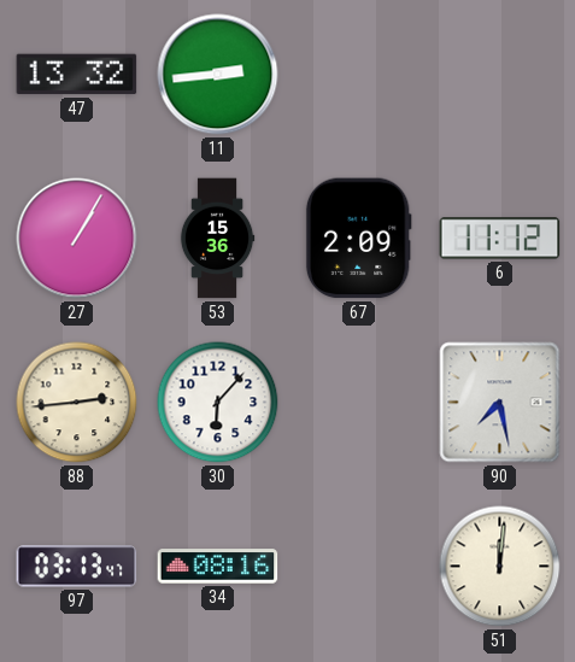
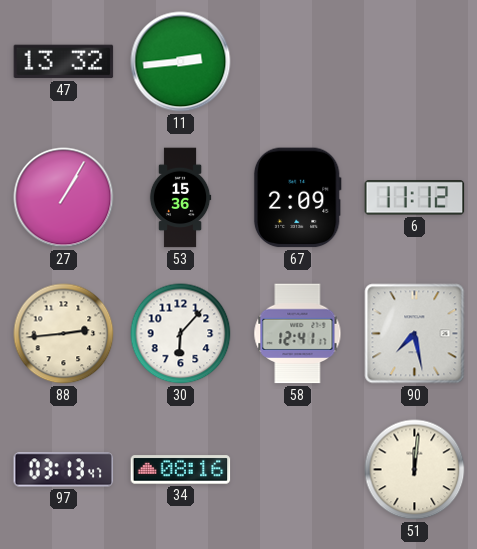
58: none -> 12:41
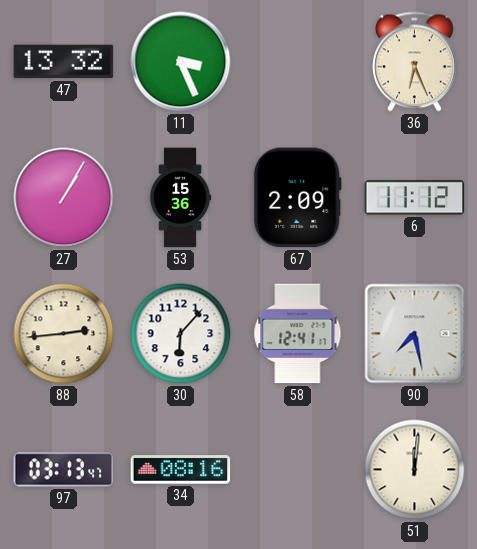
11: 2:44 -> 3:26
36: none -> 6:26
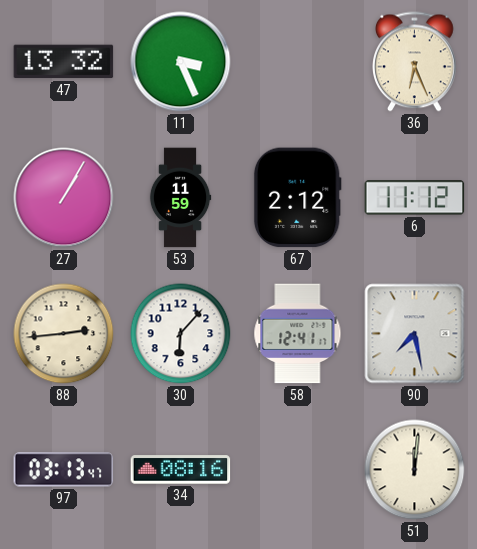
53: 15:36 -> 11:59
67: 2:09 -> 2:12
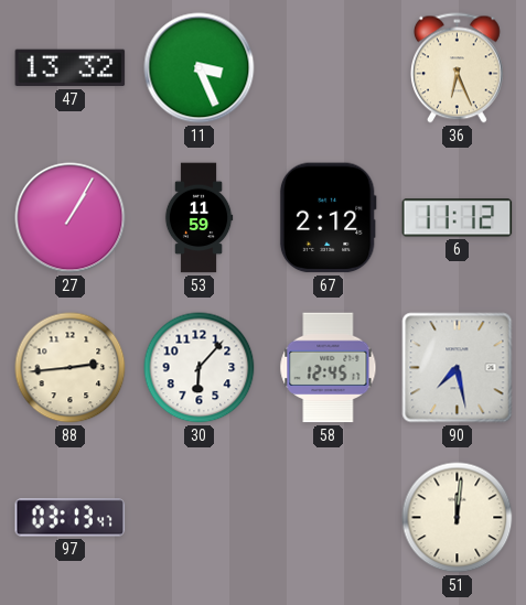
58: 12:41 -> 12:45
34: 08:16 -> none
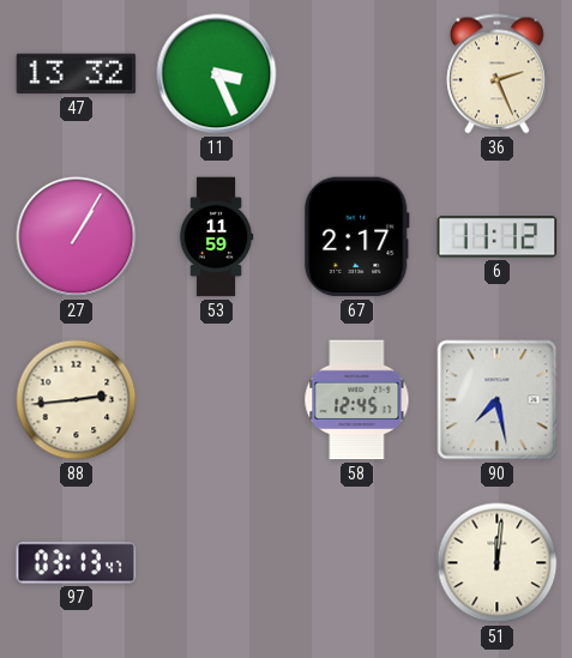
36: 6:26 -> 2:26
67: 2:12 -> 2:17
30: 6:07 -> none
